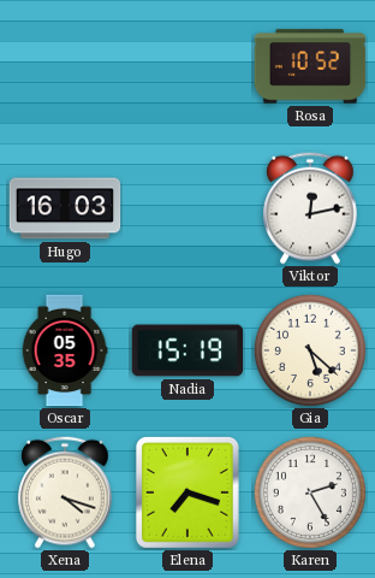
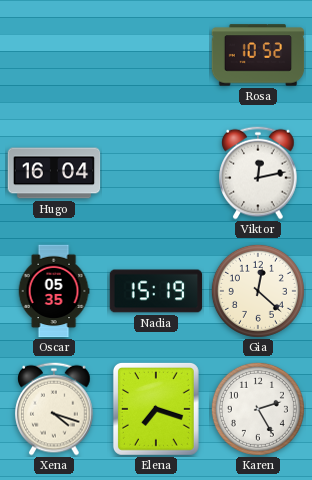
Hugo: 16:03 -> 16:04
Gia: 5:22 -> 12:22
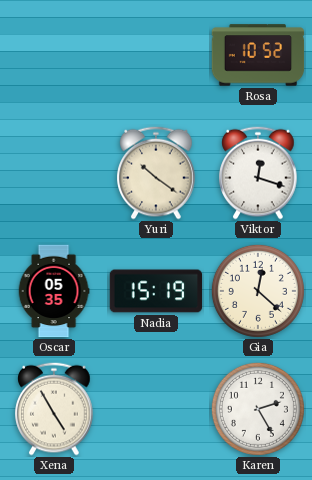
Hugo: 16:04 -> none
Yuri: none -> 10:21
Viktor: 12:13 -> 12:18
Xena: 4:18 -> 4:55
Elena: 7:18 -> none
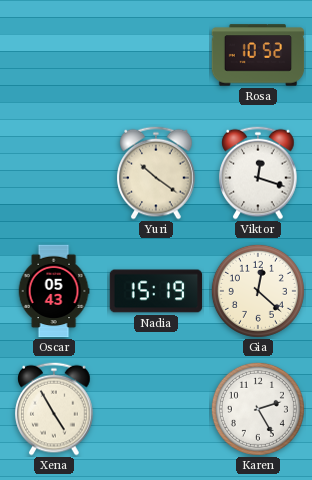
Oscar: 05:35 -> 05:43
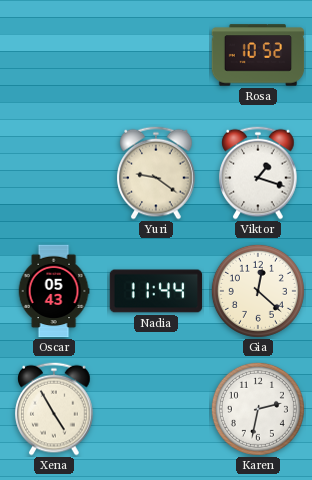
Yuri: 10:21 -> 9:21
Viktor: 12:18 -> 1:18
Nadia: 15:19 -> 11:44
Karen: 2:25 -> 2:32
